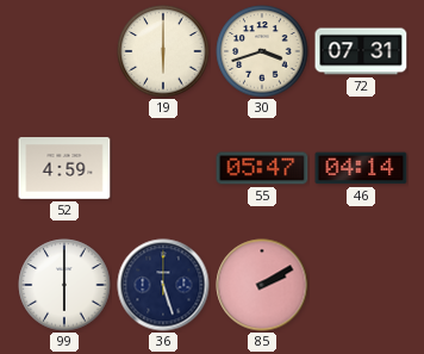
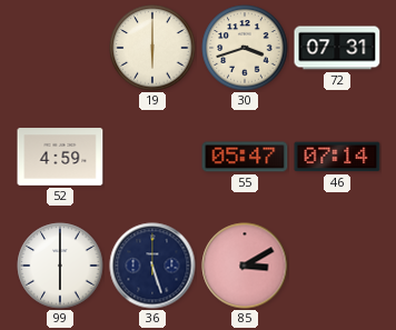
46: 04:14 -> 07:14
85: 2:10 -> 3:10
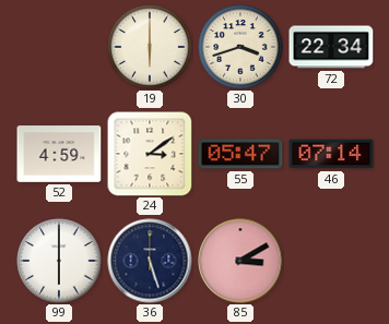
72: 07:31 -> 22:34
24: none -> 3:09
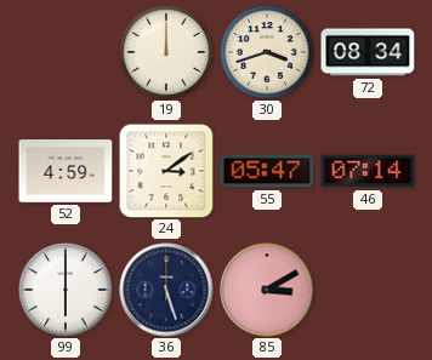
19: 6:00 -> 12:00
72: 22:34 -> 08:34
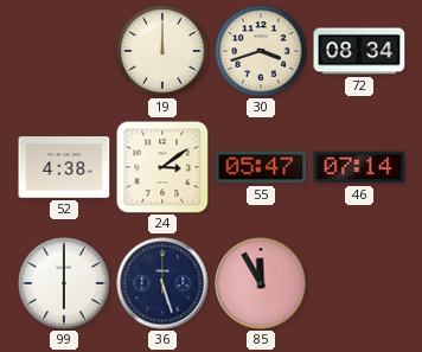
52: 4:59 -> 4:38
85: 3:10 -> 11:55
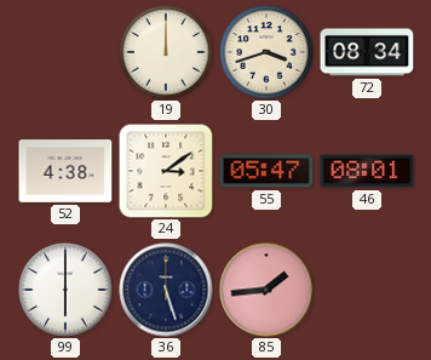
46: 07:14 -> 08:01
85: 11:55 -> 1:44
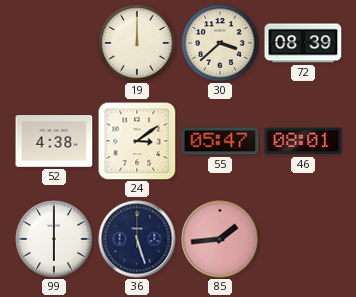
30: 3:42 -> 3:38
72: 08:34 -> 08:39
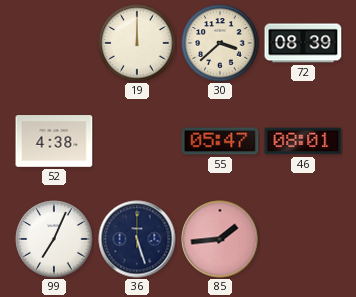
24: 3:09 -> none
99: 6:00 -> 7:04
